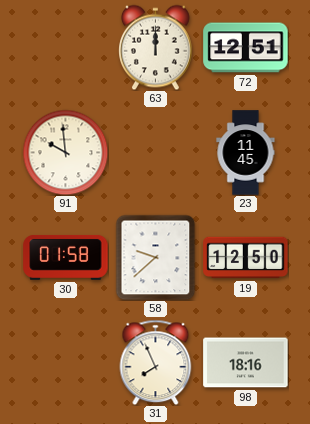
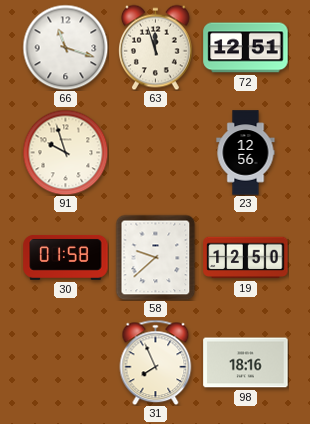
66: none -> 11:18
63: 12:00 -> 11:57
91: 9:59 -> 9:57
23: 11:45 -> 12:56
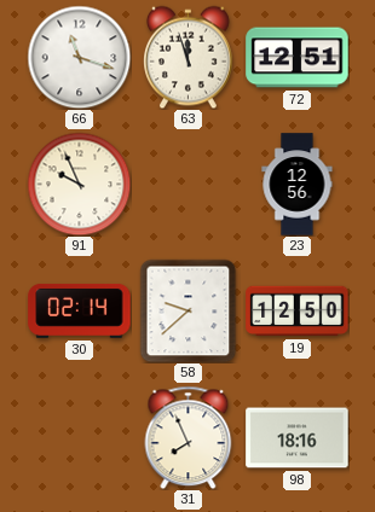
91: 9:57 -> 9:56
30: 01:58 -> 02:14
